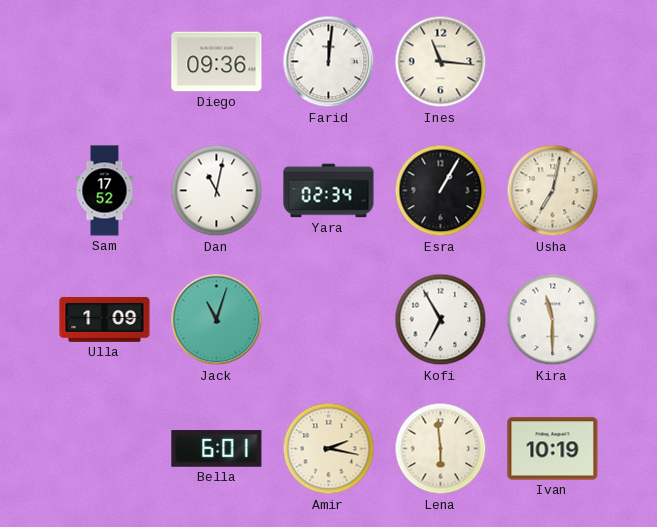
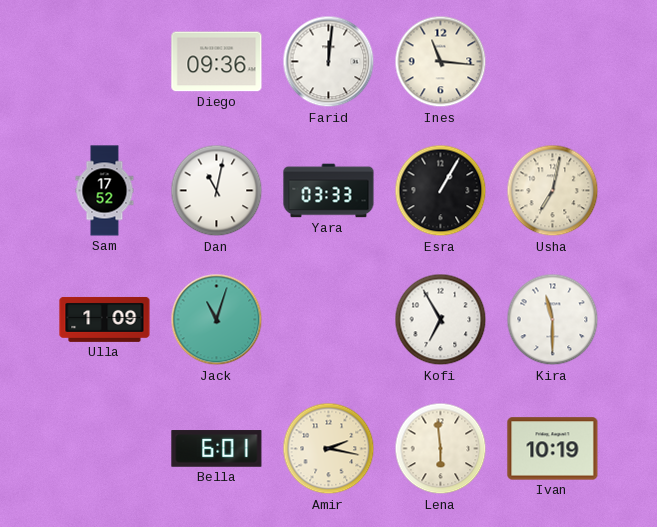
Yara: 02:34 -> 03:33
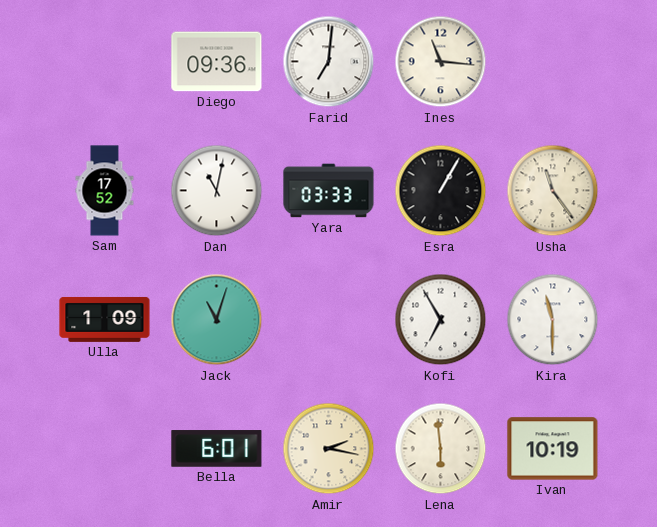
Farid: 12:01 -> 7:01
Usha: 7:02 -> 11:24
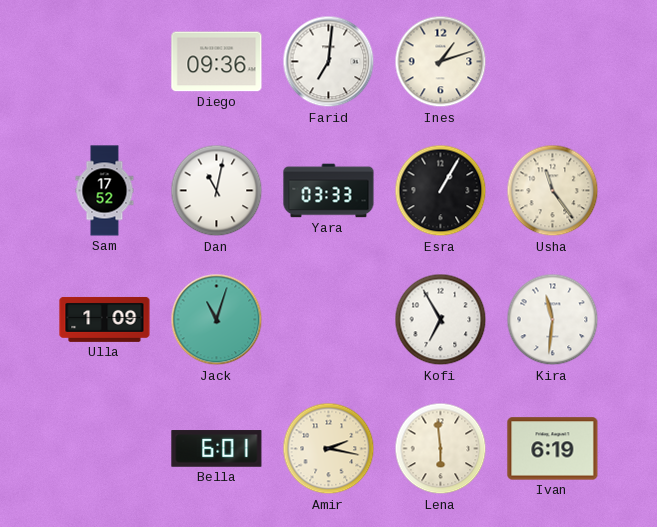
Ines: 11:16 -> 1:12
Kira: 11:30 -> 11:31
Ivan: 10:19 -> 6:19
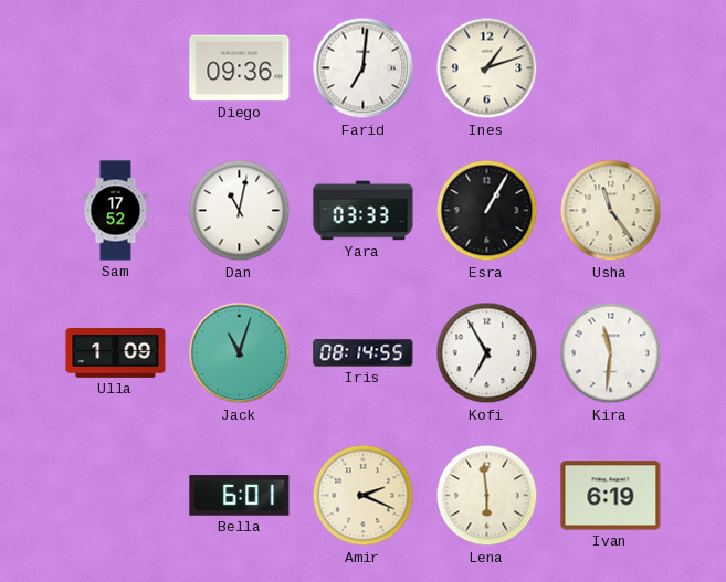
Iris: none -> 08:14
Amir: 2:17 -> 2:19
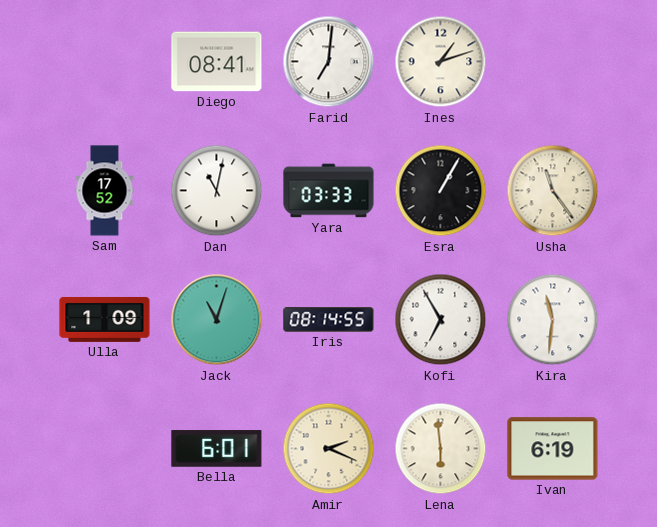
Diego: 09:36 -> 08:41
